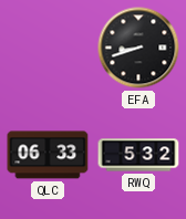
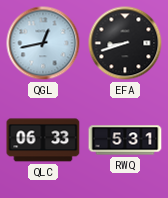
QGL: none -> 12:43
RWQ: 5:32 -> 5:31
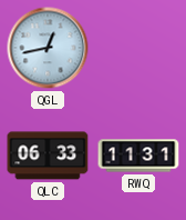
EFA: 8:42 -> none
RWQ: 5:31 -> 11:31
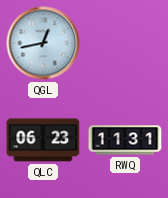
QLC: 06:33 -> 06:23
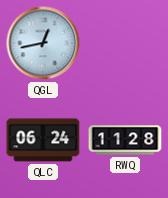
QLC: 06:23 -> 06:24
RWQ: 11:31 -> 11:28
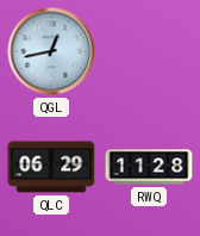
QLC: 06:24 -> 06:29
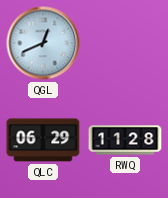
QGL: 12:43 -> 12:41
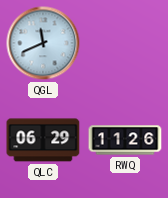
QGL: 12:41 -> 11:41
RWQ: 11:28 -> 11:26
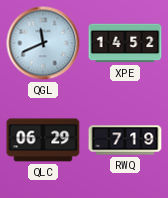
XPE: none -> 14:52
RWQ: 11:26 -> 7:19
